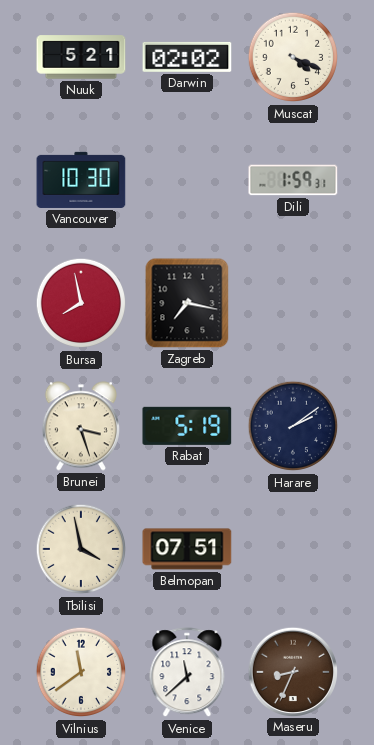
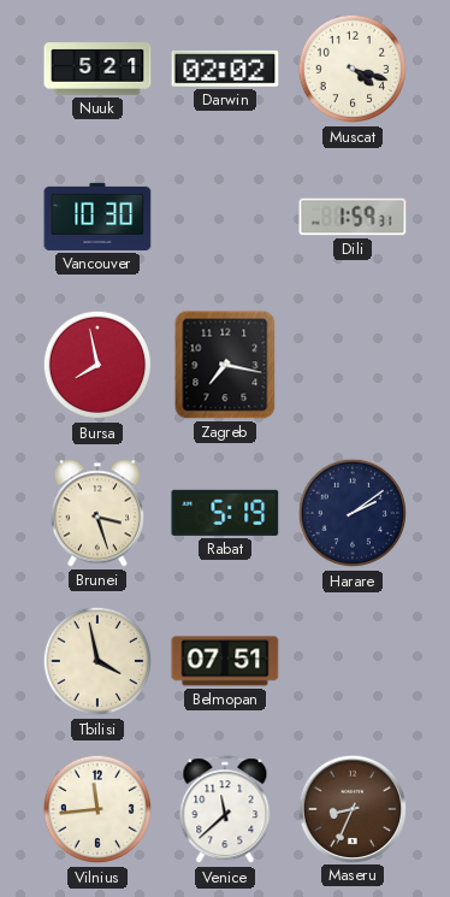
Muscat: 4:19 -> 4:18
Vilnius: 11:39 -> 11:44
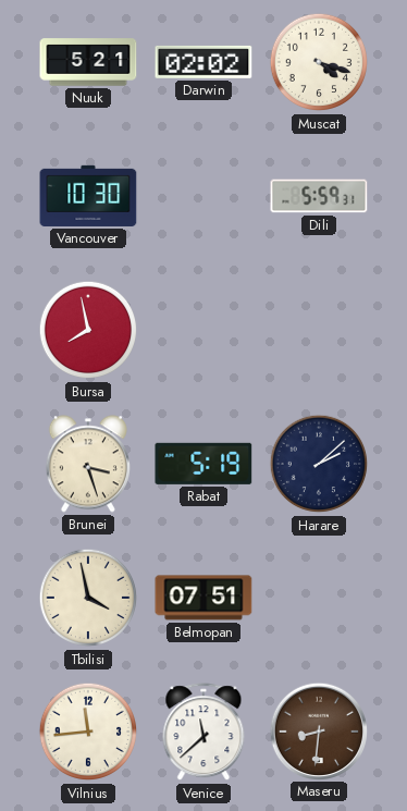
Dili: 1:59 -> 5:59
Zagreb: 7:17 -> none
Harare: 2:09 -> 2:08
Maseru: 8:34 -> 8:31
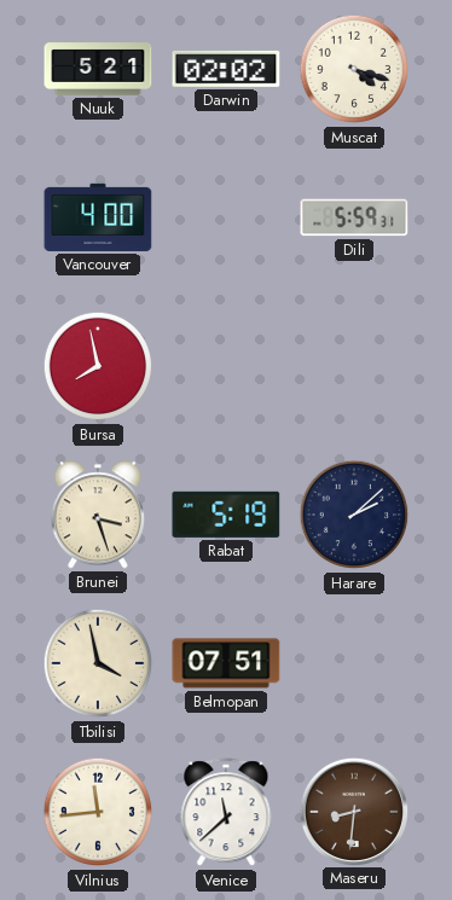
Vancouver: 10:30 -> 4:00
